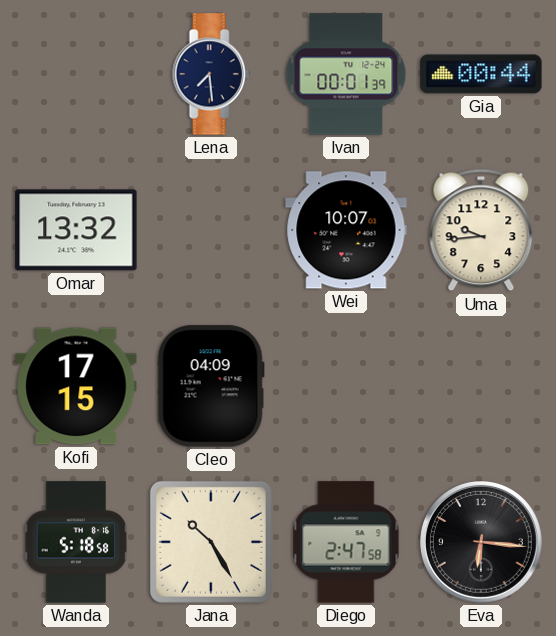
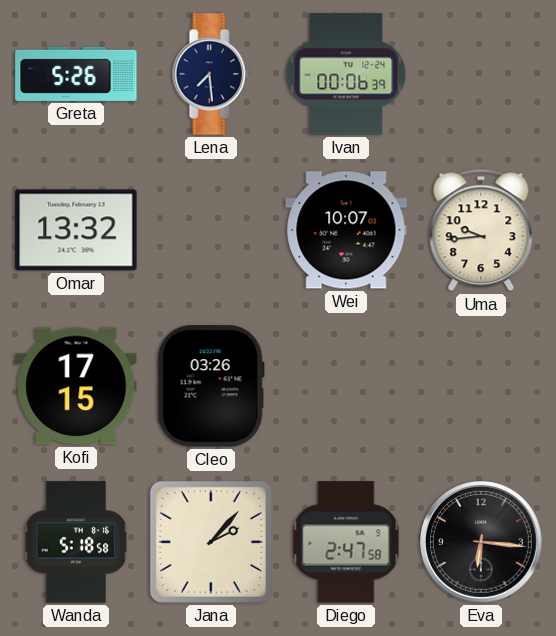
Greta: none -> 5:26
Ivan: 00:01 -> 00:06
Gia: 00:44 -> none
Cleo: 04:09 -> 03:26
Jana: 10:25 -> 2:07
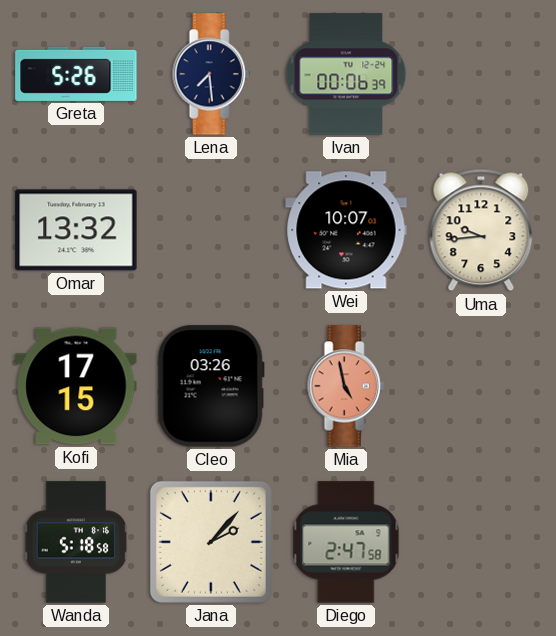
Mia: none -> 4:58
Eva: 6:16 -> none
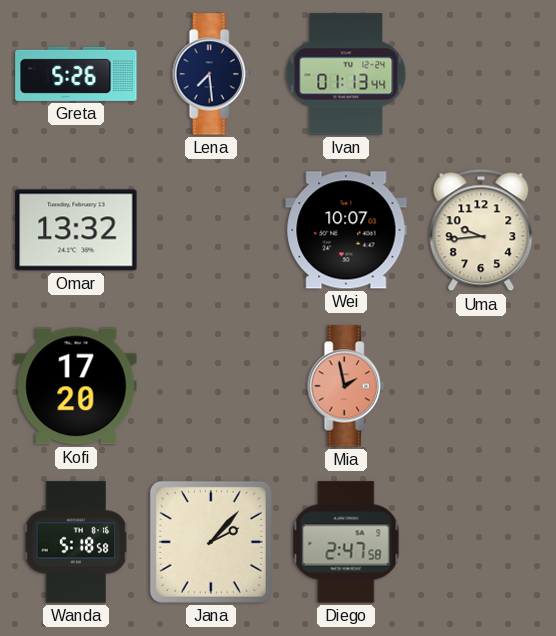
Ivan: 00:06 -> 01:13
Kofi: 17:15 -> 17:20
Cleo: 03:26 -> none
Mia: 4:58 -> 1:58
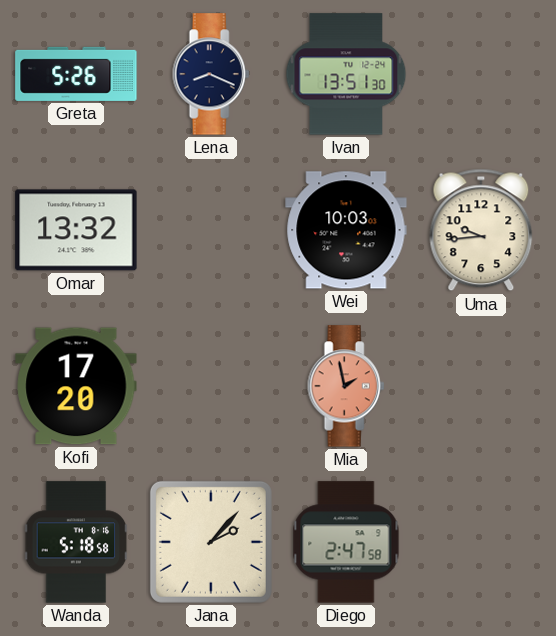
Lena: 7:29 -> 8:19
Ivan: 01:13 -> 13:51
Wei: 10:07 -> 10:03
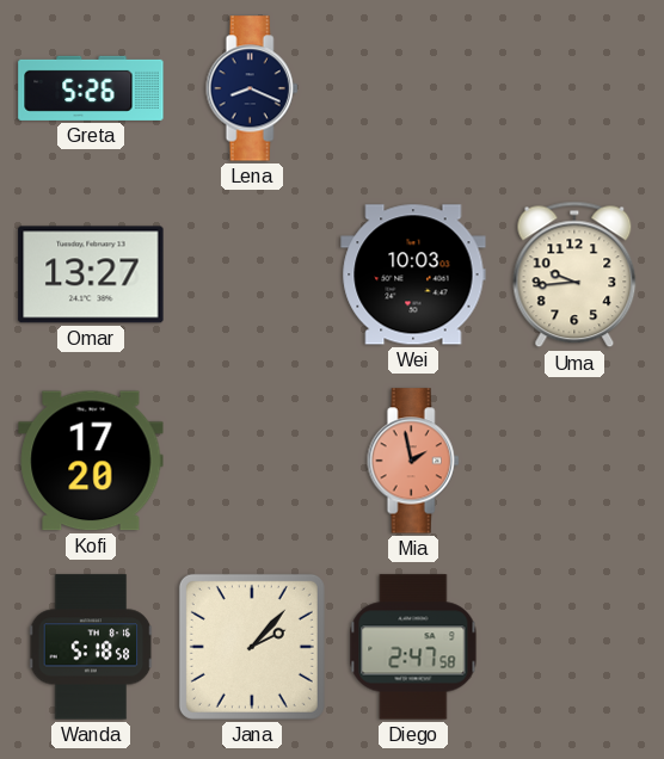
Ivan: 13:51 -> none
Omar: 13:32 -> 13:27
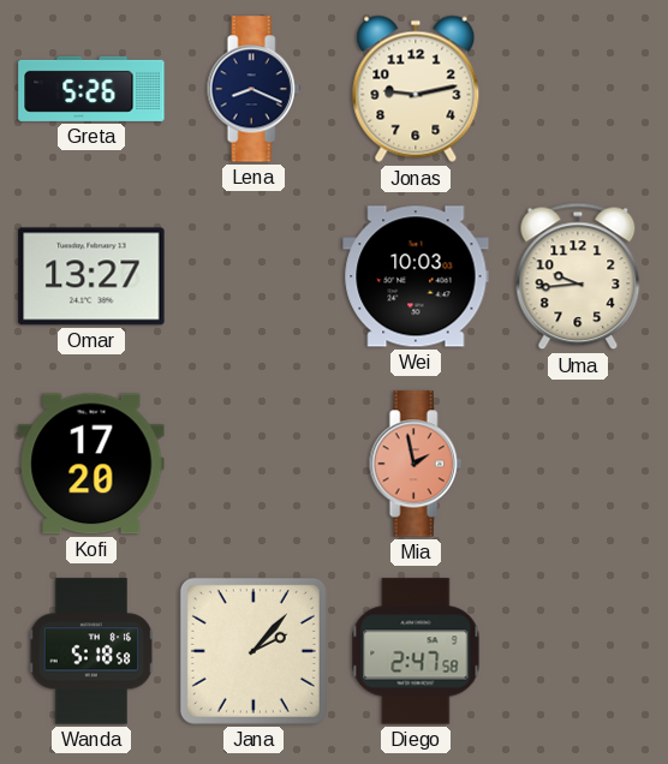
Jonas: none -> 9:13
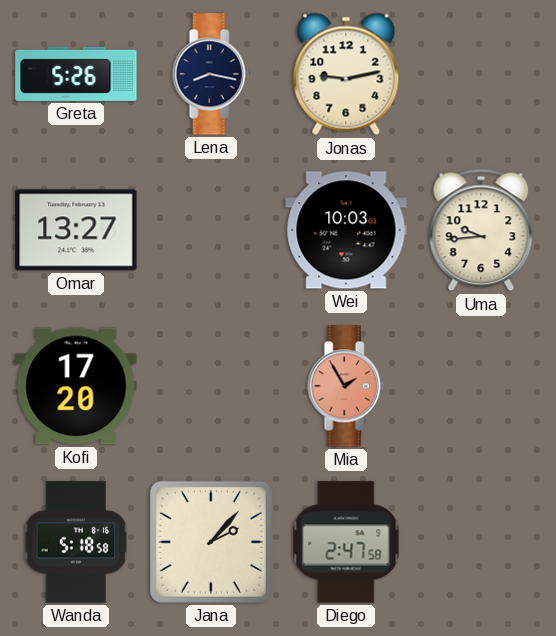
Lena: 8:19 -> 8:17
Mia: 1:58 -> 1:55
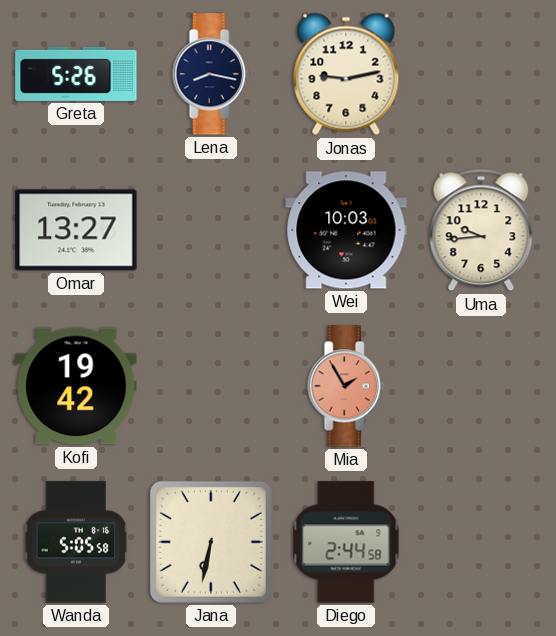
Kofi: 17:20 -> 19:42
Wanda: 5:18 -> 5:05
Jana: 2:07 -> 6:32
Diego: 2:47 -> 2:44
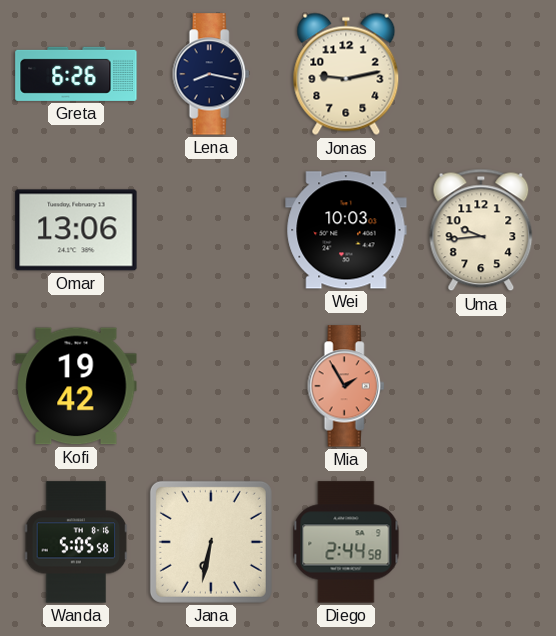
Greta: 5:26 -> 6:26
Omar: 13:27 -> 13:06
